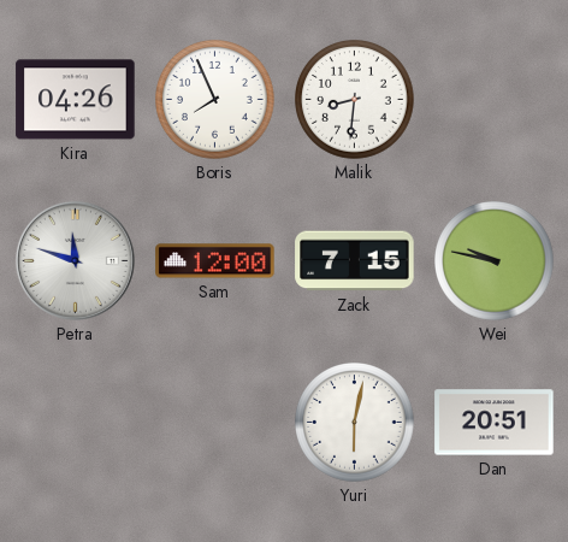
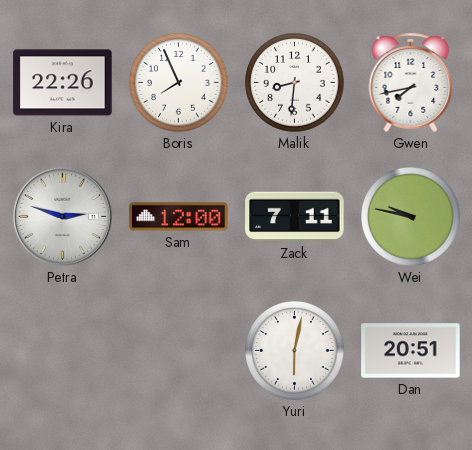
Kira: 04:26 -> 22:26
Gwen: none -> 7:43
Petra: 11:48 -> 2:48
Zack: 7:15 -> 7:11
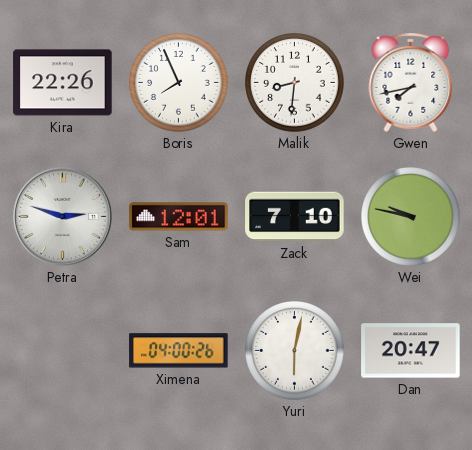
Sam: 12:00 -> 12:01
Zack: 7:11 -> 7:10
Ximena: none -> 04:00
Dan: 20:51 -> 20:47
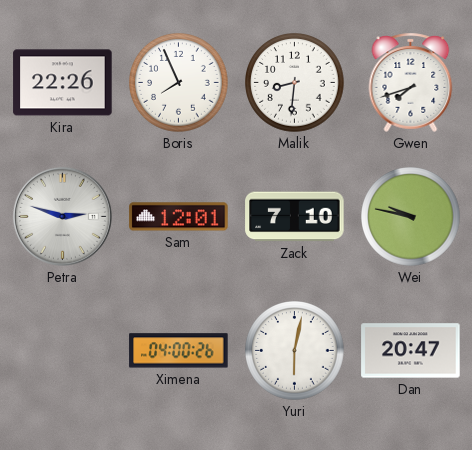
Gwen: 7:43 -> 7:42
